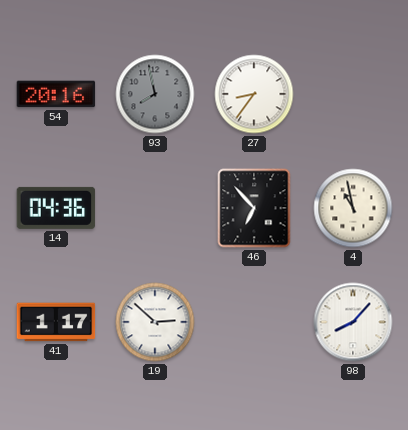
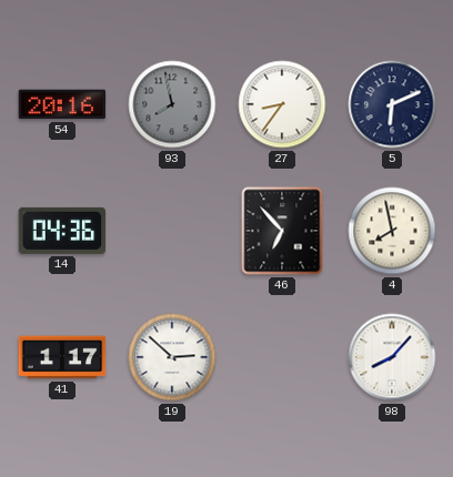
5: none -> 6:11
4: 10:58 -> 7:58
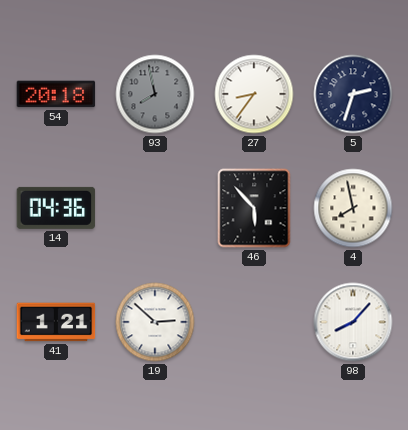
54: 20:16 -> 20:18
5: 6:11 -> 2:33
46: 6:53 -> 5:53
41: 1:17 -> 1:21
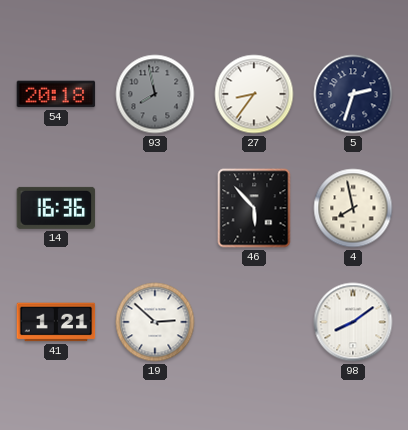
14: 04:36 -> 16:36
98: 8:07 -> 8:09
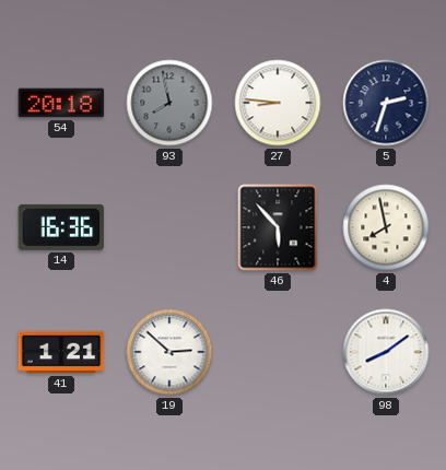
27: 8:36 -> 8:46
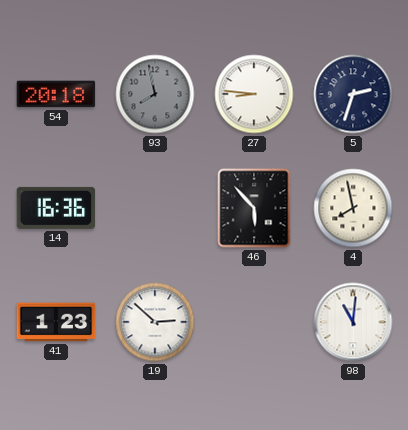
41: 1:21 -> 1:23
98: 8:09 -> 11:01
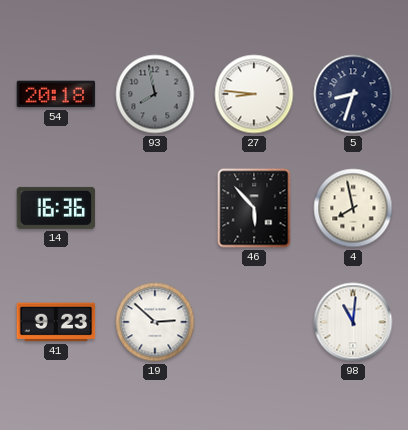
5: 2:33 -> 8:33
41: 1:23 -> 9:23
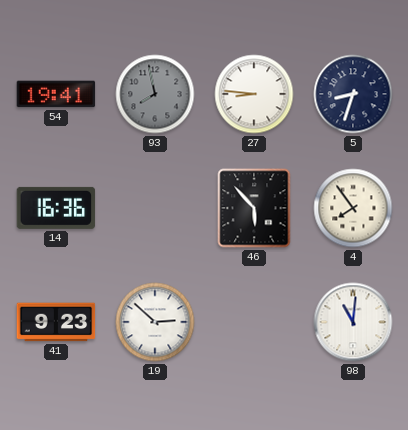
54: 20:18 -> 19:41
4: 7:58 -> 7:54
